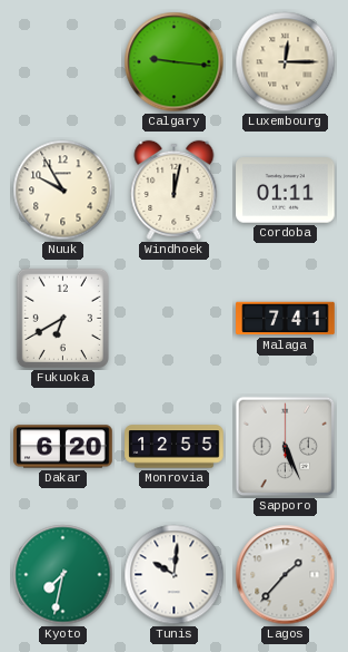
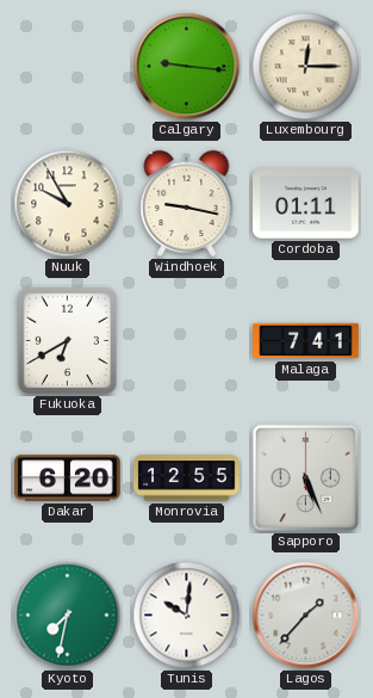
Windhoek: 12:02 -> 9:17
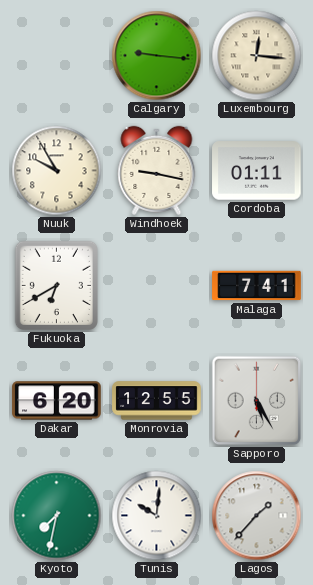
Luxembourg: 12:15 -> 12:16
Sapporo: 5:26 -> 5:25
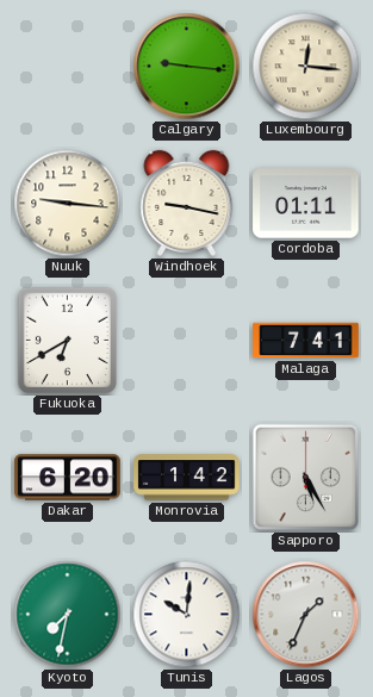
Nuuk: 9:55 -> 9:16
Monrovia: 12:55 -> 1:42
Lagos: 1:37 -> 1:34
